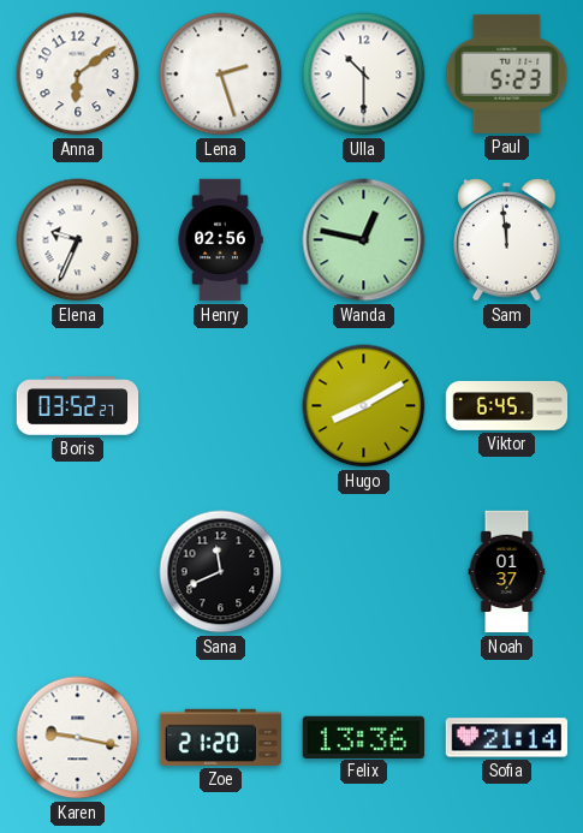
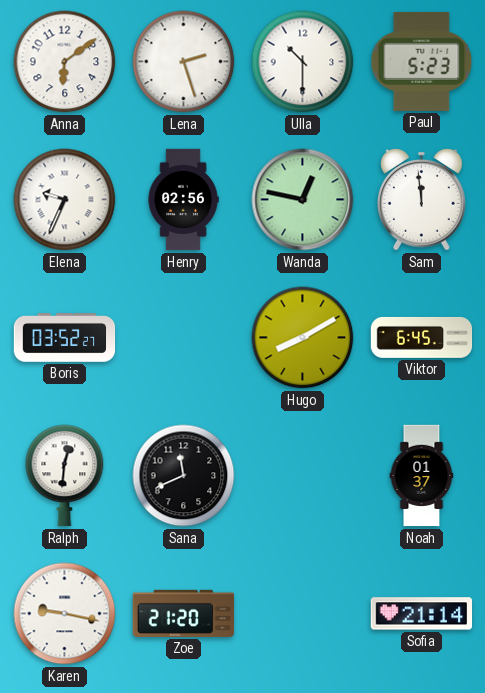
Ralph: none -> 12:31
Felix: 13:36 -> none
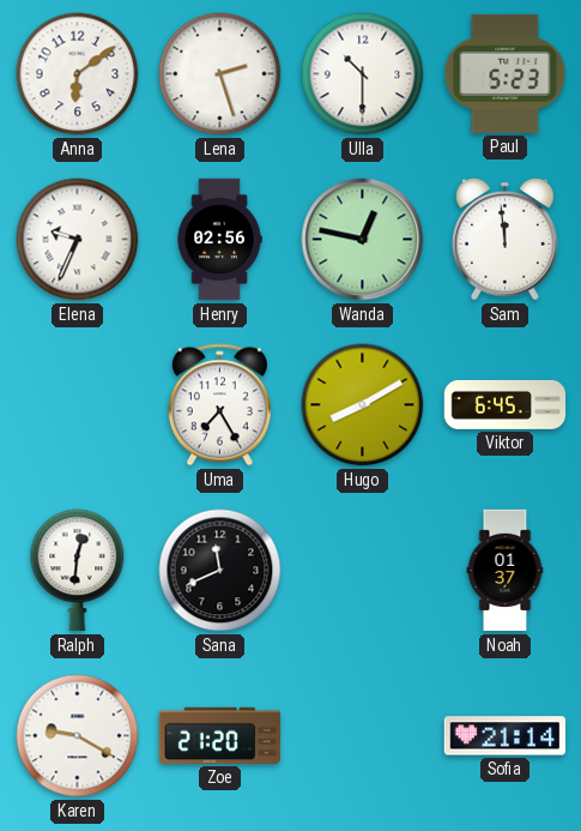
Boris: 03:52 -> none
Uma: none -> 7:25
Karen: 9:17 -> 9:20
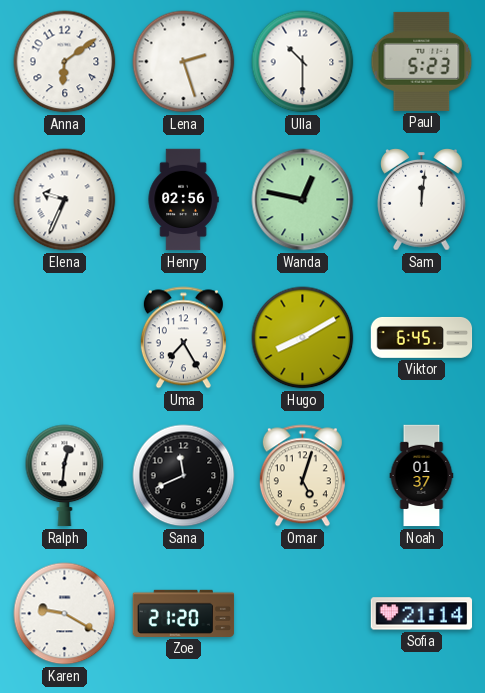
Sam: 11:59 -> 12:01
Omar: none -> 5:03
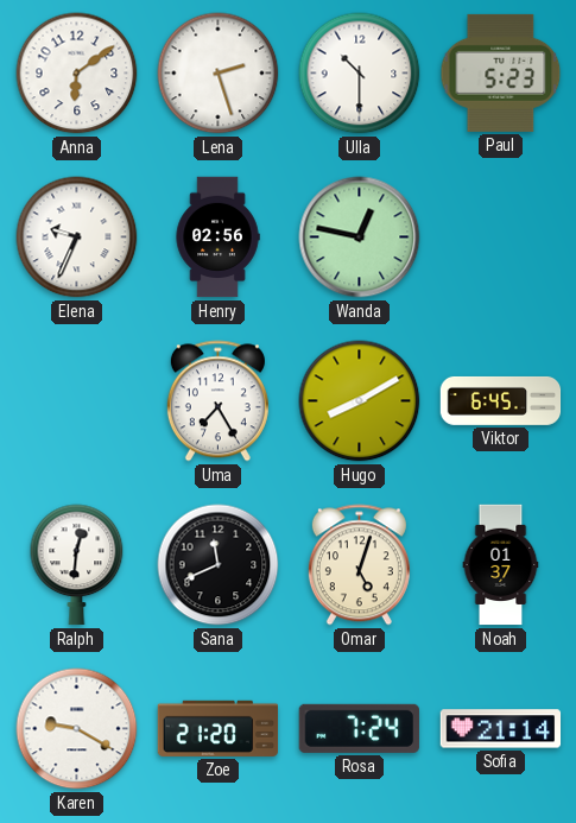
Sam: 12:01 -> none
Rosa: none -> 7:24
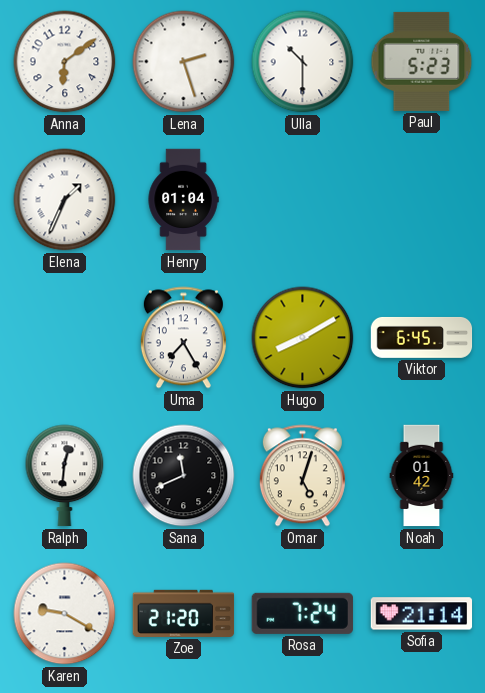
Elena: 9:34 -> 1:34
Henry: 02:56 -> 01:04
Wanda: 12:47 -> none
Noah: 01:37 -> 01:42
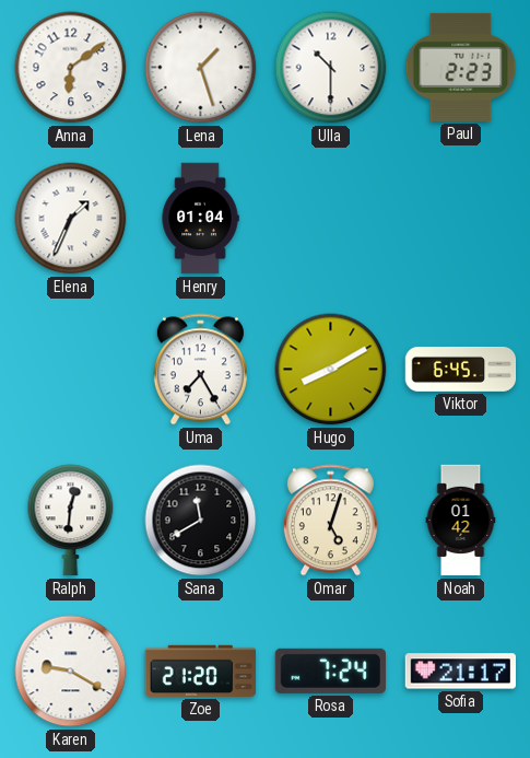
Lena: 2:27 -> 1:27
Paul: 5:23 -> 2:23
Sana: 11:41 -> 11:40
Sofia: 21:14 -> 21:17
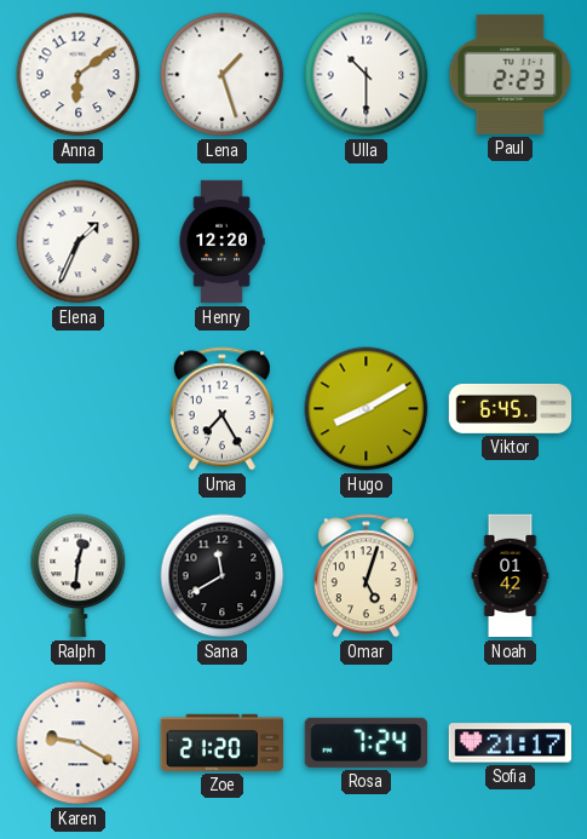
Henry: 01:04 -> 12:20
